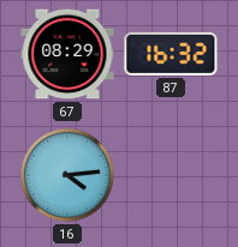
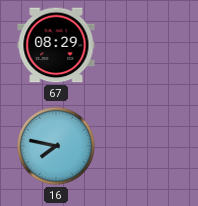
87: 16:32 -> none
16: 4:14 -> 7:47
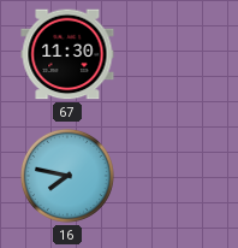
67: 08:29 -> 11:30
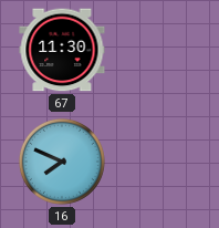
16: 7:47 -> 7:49
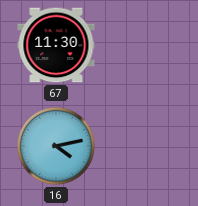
16: 7:49 -> 4:13
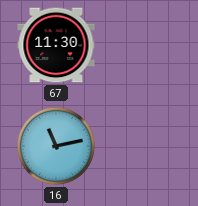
16: 4:13 -> 11:13
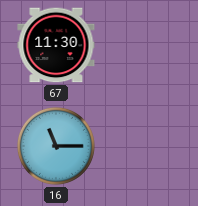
16: 11:13 -> 11:15
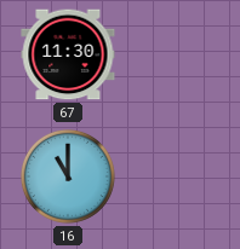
16: 11:15 -> 11:00
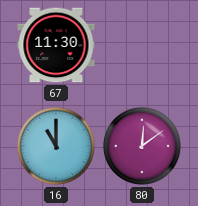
80: none -> 12:09
